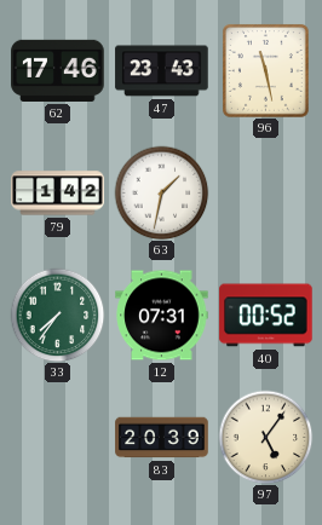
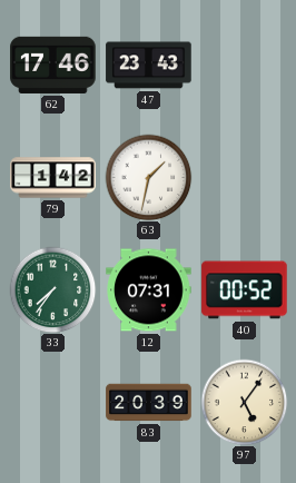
96: 11:28 -> none
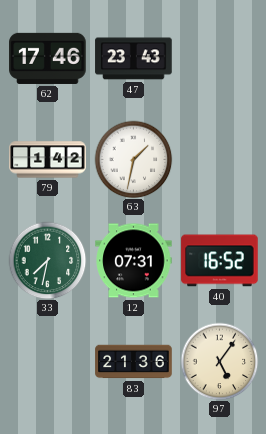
33: 7:36 -> 7:32
40: 00:52 -> 16:52
83: 20:39 -> 21:36
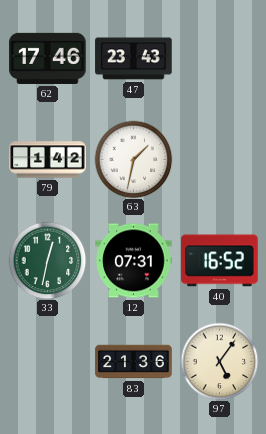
33: 7:32 -> 12:32
